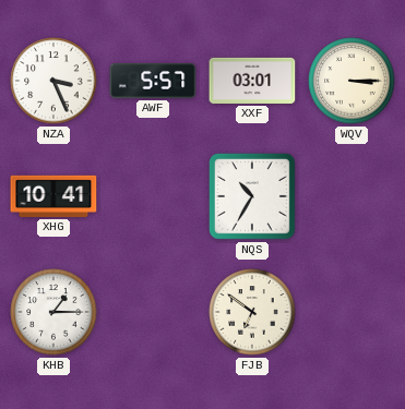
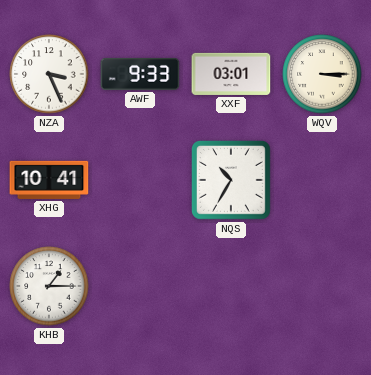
AWF: 5:57 -> 9:33
FJB: 6:51 -> none
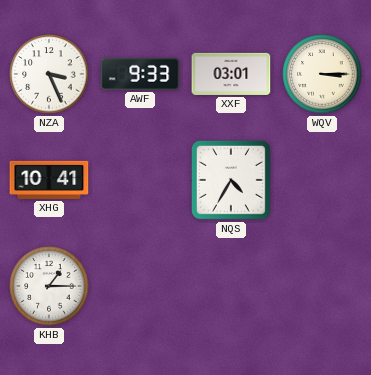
NQS: 10:35 -> 4:35
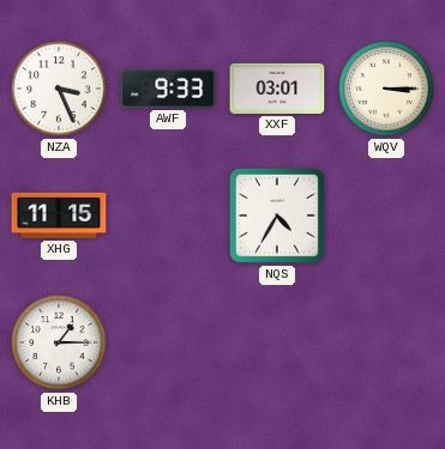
XHG: 10:41 -> 11:15
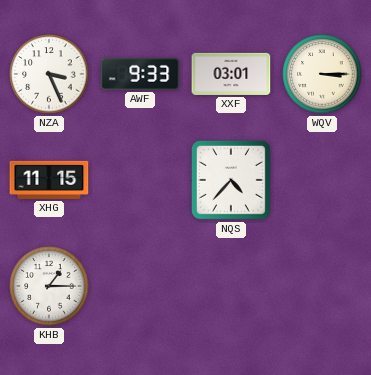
NQS: 4:35 -> 4:37
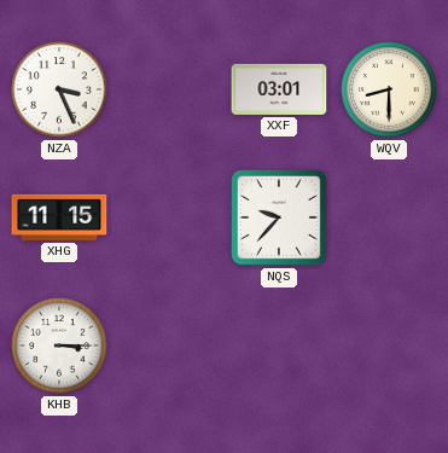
AWF: 9:33 -> none
WQV: 3:15 -> 8:30
NQS: 4:37 -> 9:37
KHB: 1:15 -> 3:15
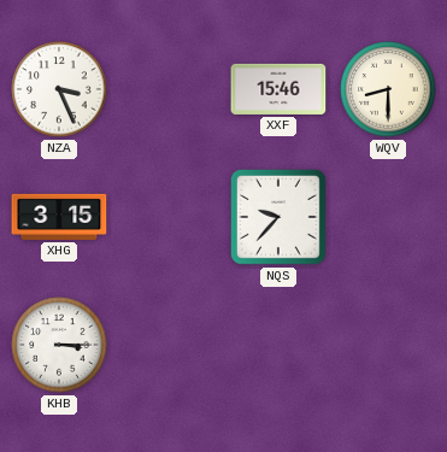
XXF: 03:01 -> 15:46
XHG: 11:15 -> 3:15
